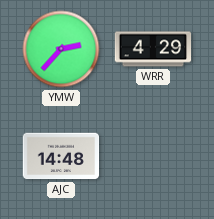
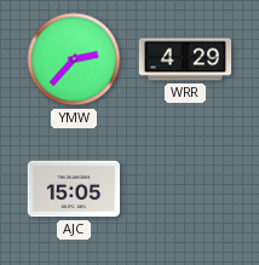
AJC: 14:48 -> 15:05
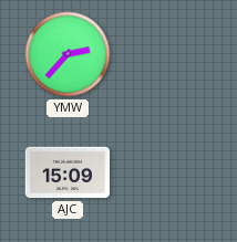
WRR: 4:29 -> none
AJC: 15:05 -> 15:09
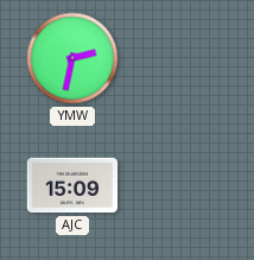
YMW: 2:37 -> 2:32
